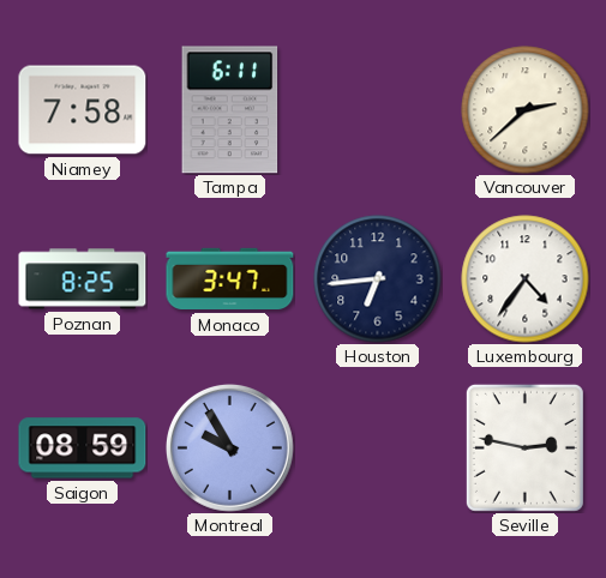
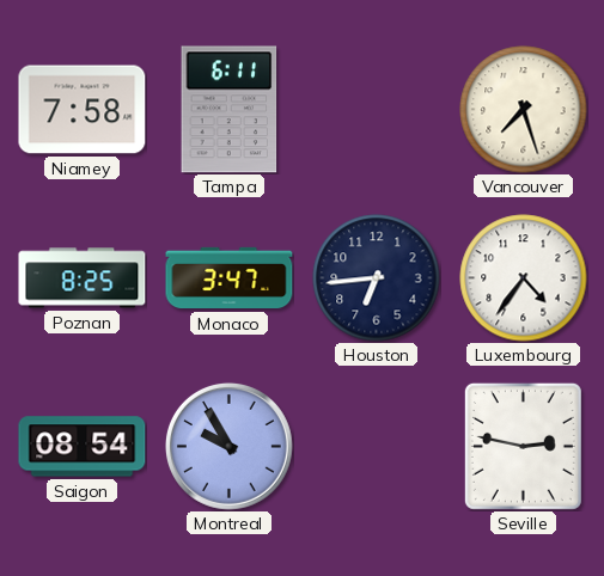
Vancouver: 2:38 -> 7:27
Saigon: 08:59 -> 08:54
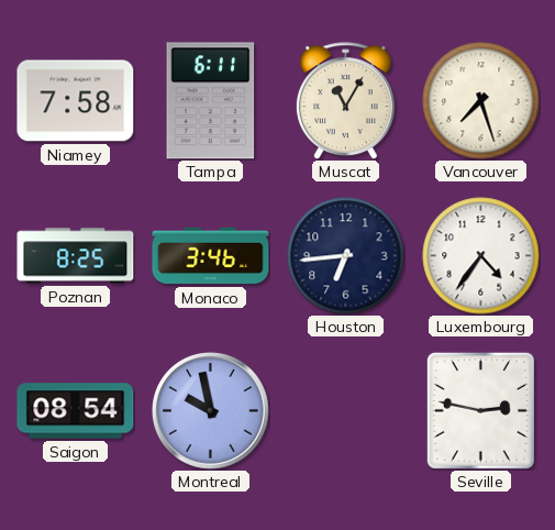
Muscat: none -> 11:05
Monaco: 3:47 -> 3:46
Montreal: 9:55 -> 9:58
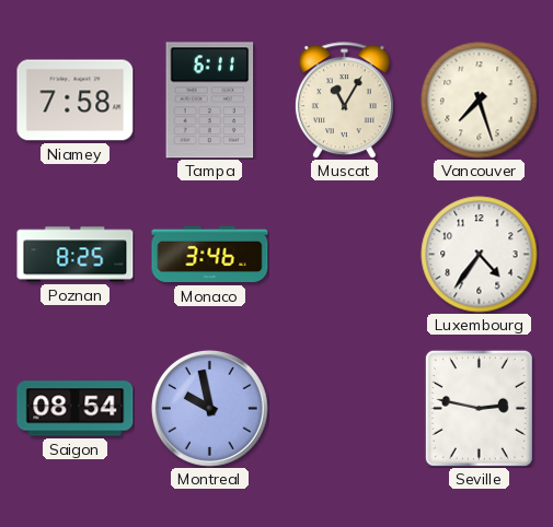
Houston: 6:44 -> none
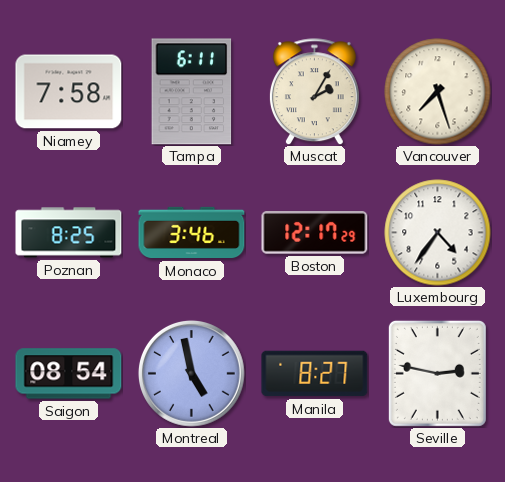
Muscat: 11:05 -> 2:05
Boston: none -> 12:17
Montreal: 9:58 -> 4:58
Manila: none -> 8:27
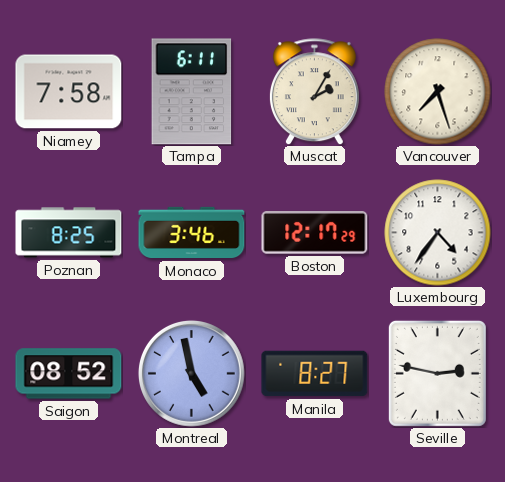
Saigon: 08:54 -> 08:52
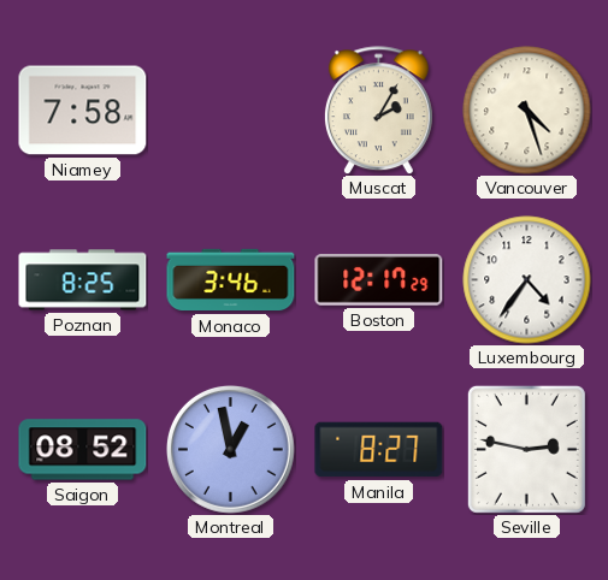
Tampa: 6:11 -> none
Vancouver: 7:27 -> 4:27
Montreal: 4:58 -> 12:58
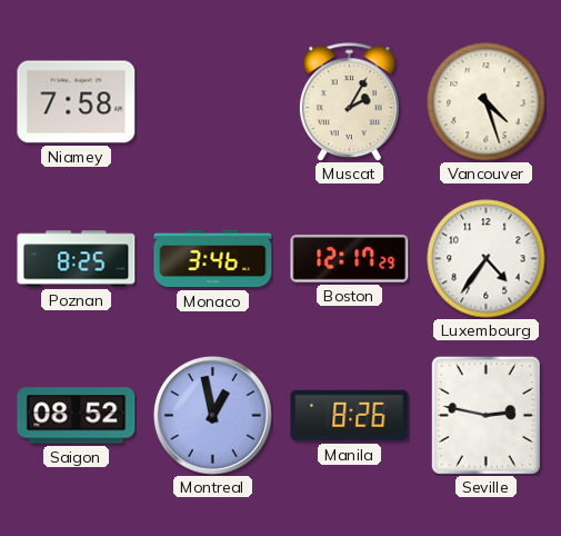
Manila: 8:27 -> 8:26
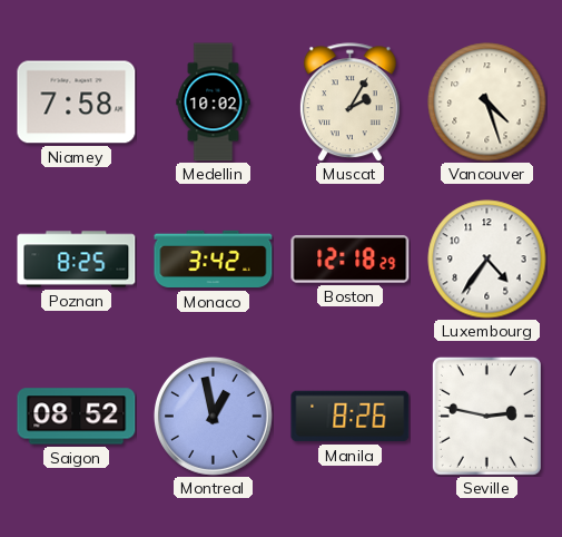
Medellin: none -> 10:02
Monaco: 3:46 -> 3:42
Boston: 12:17 -> 12:18
